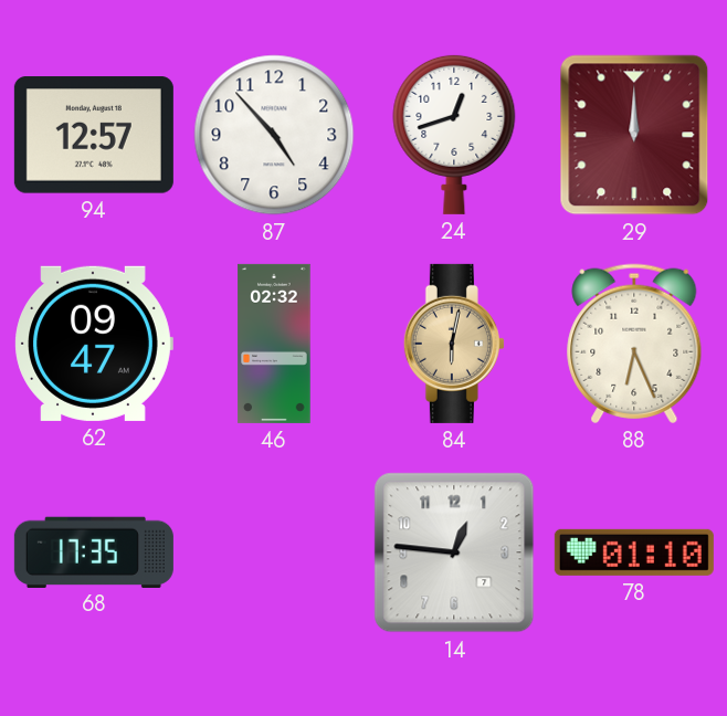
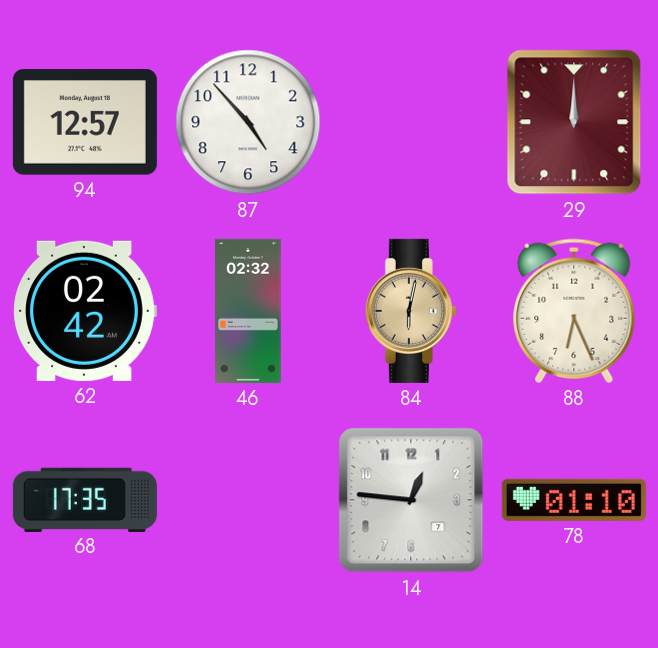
24: 12:42 -> none
62: 09:47 -> 02:42
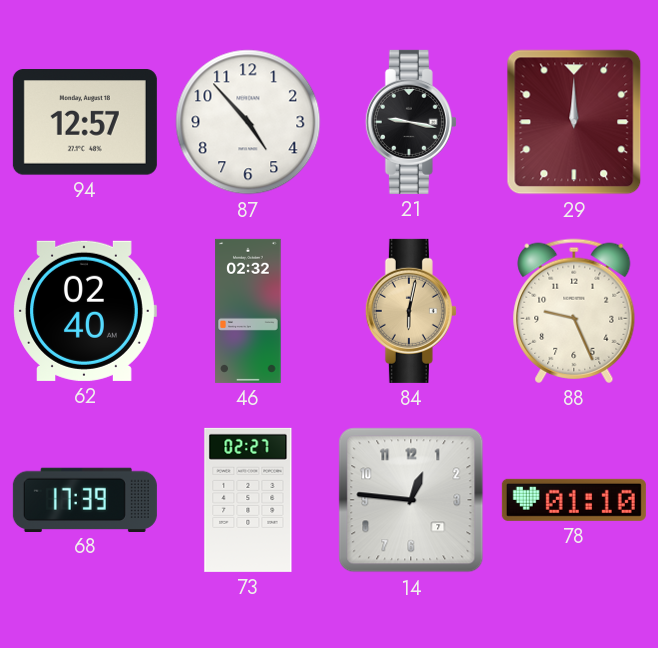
21: none -> 9:17
62: 02:42 -> 02:40
88: 6:26 -> 9:26
68: 17:35 -> 17:39
73: none -> 02:27
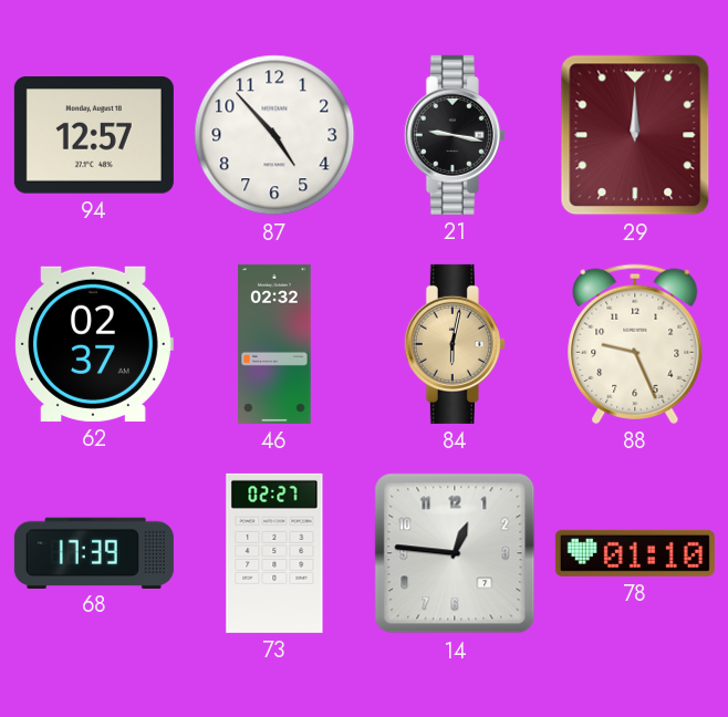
62: 02:40 -> 02:37
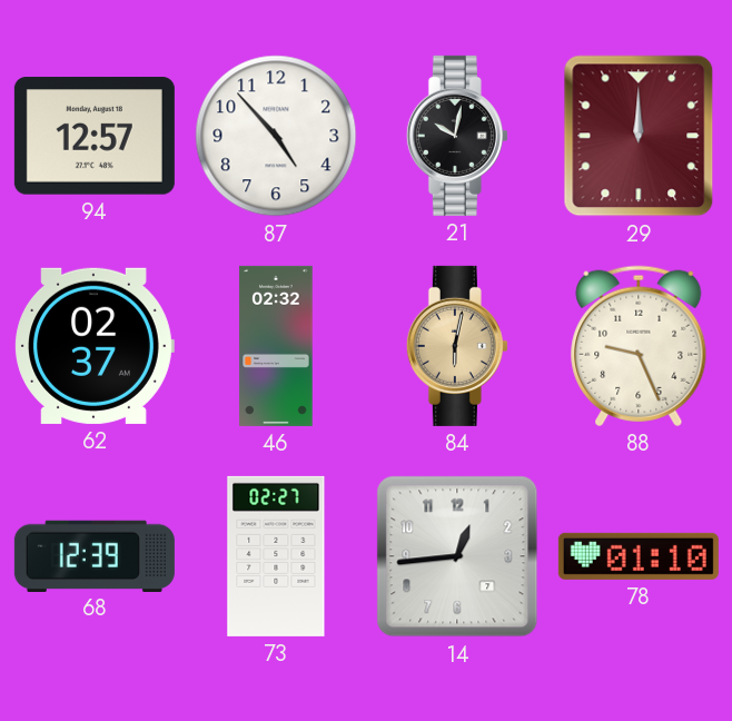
21: 9:17 -> 10:02
68: 17:39 -> 12:39
14: 12:46 -> 12:44
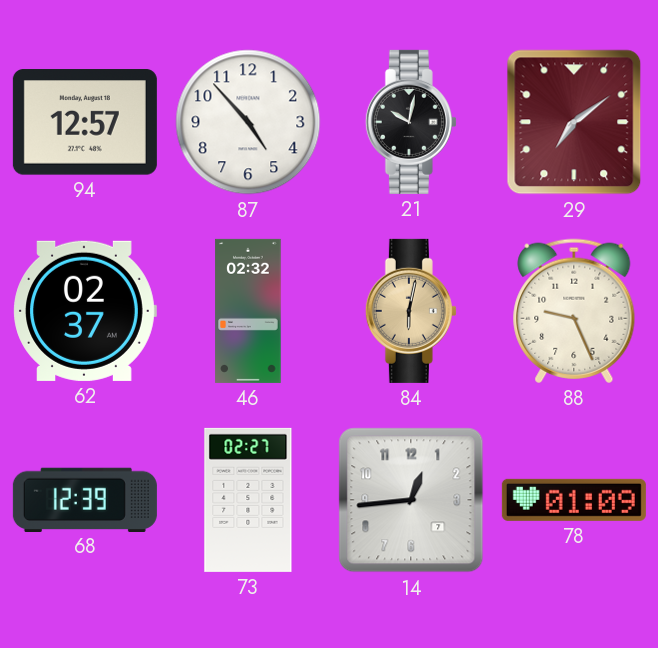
29: 12:00 -> 7:09
78: 01:10 -> 01:09
